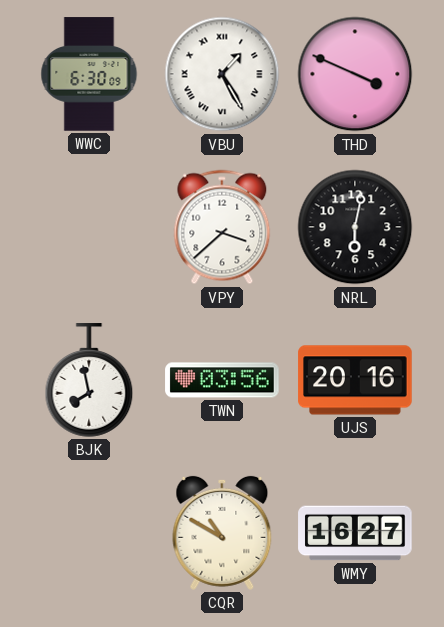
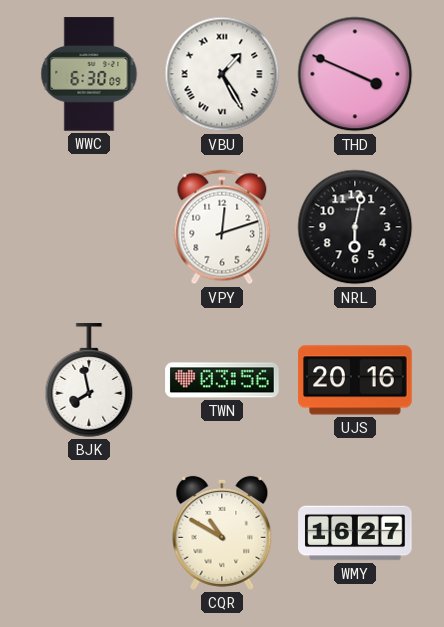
VPY: 3:38 -> 12:12
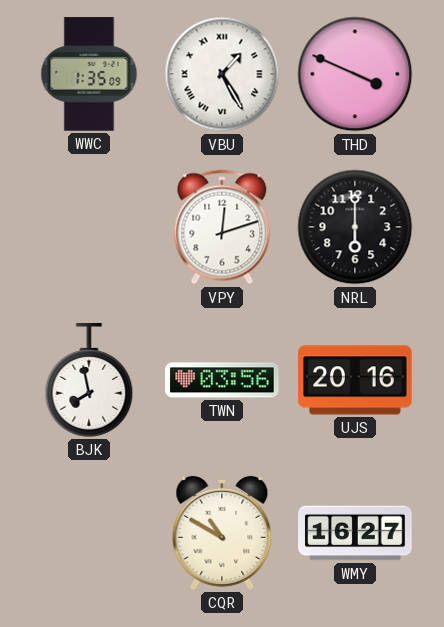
WWC: 6:30 -> 1:35
NRL: 6:02 -> 6:00
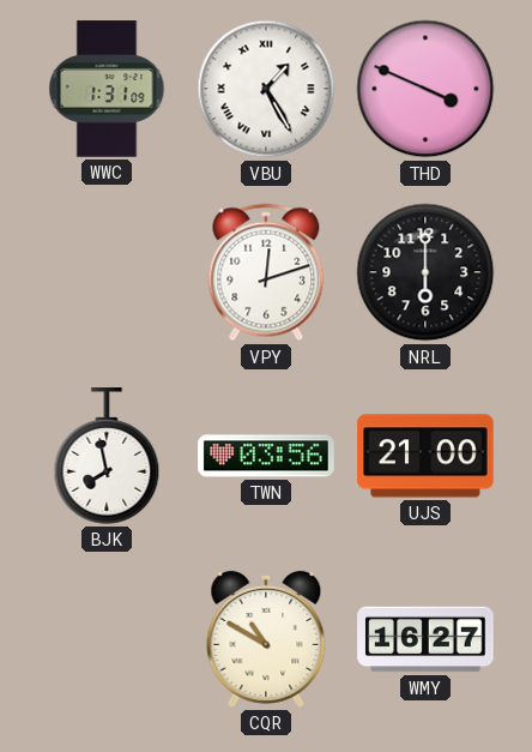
WWC: 1:35 -> 1:31
UJS: 20:16 -> 21:00
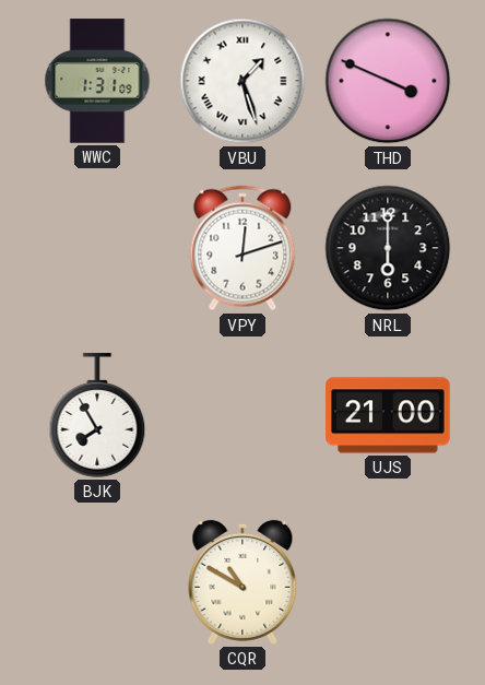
VBU: 1:25 -> 1:27
BJK: 7:58 -> 7:55
TWN: 03:56 -> none
WMY: 16:27 -> none
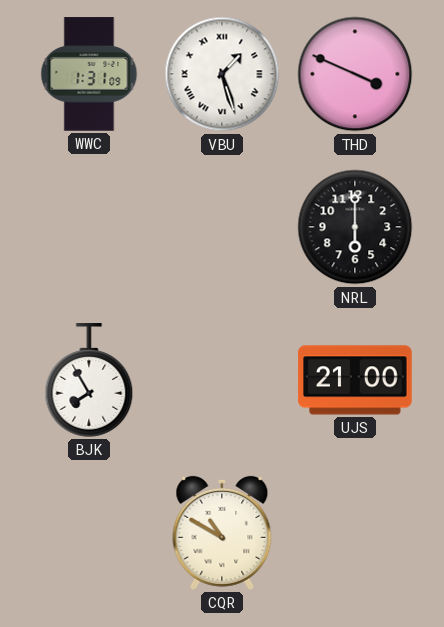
VPY: 12:12 -> none
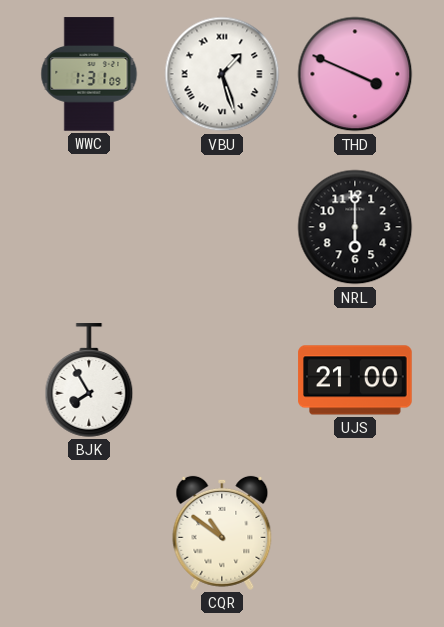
CQR: 10:50 -> 10:51
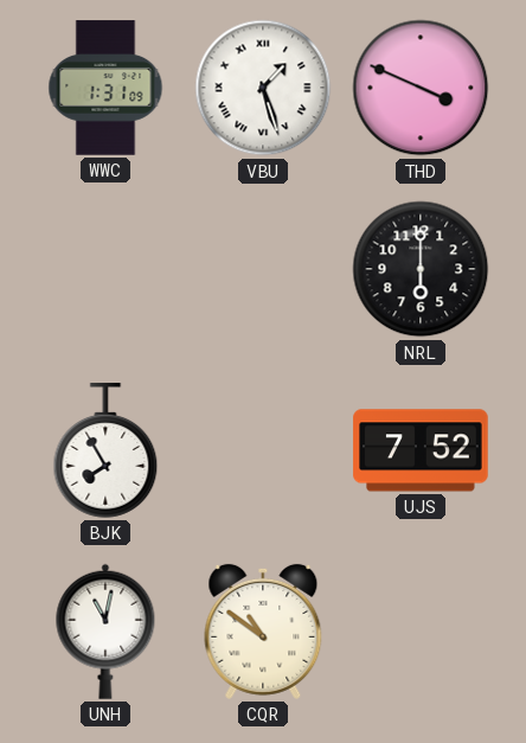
UJS: 21:00 -> 7:52
UNH: none -> 11:02
